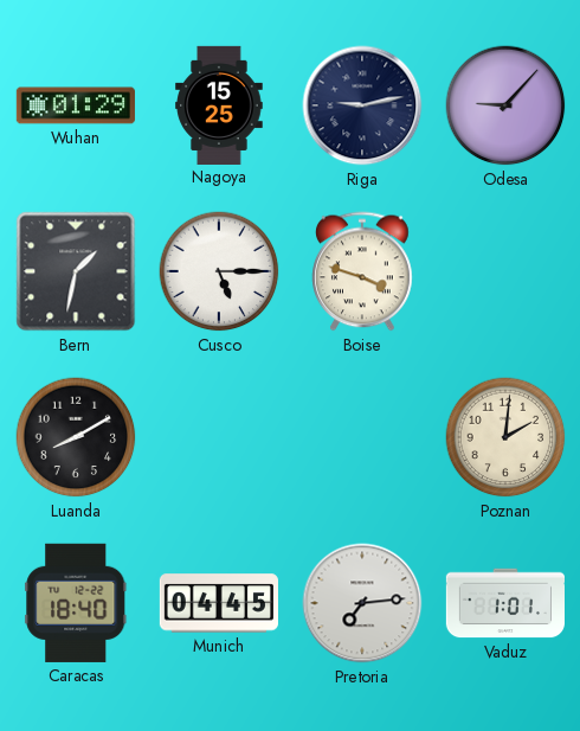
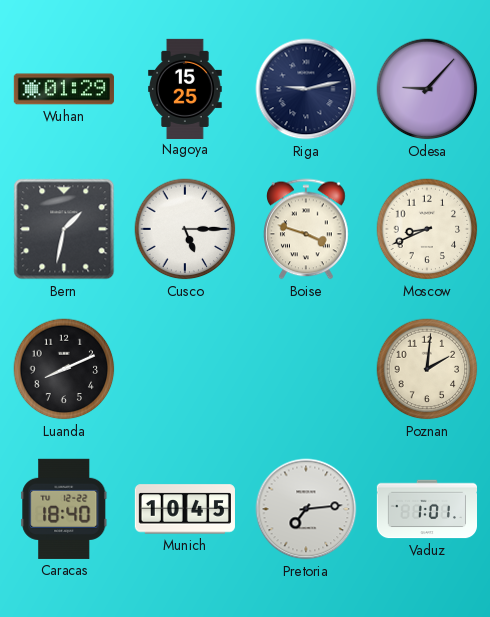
Moscow: none -> 8:41
Luanda: 8:10 -> 8:11
Munich: 04:45 -> 10:45
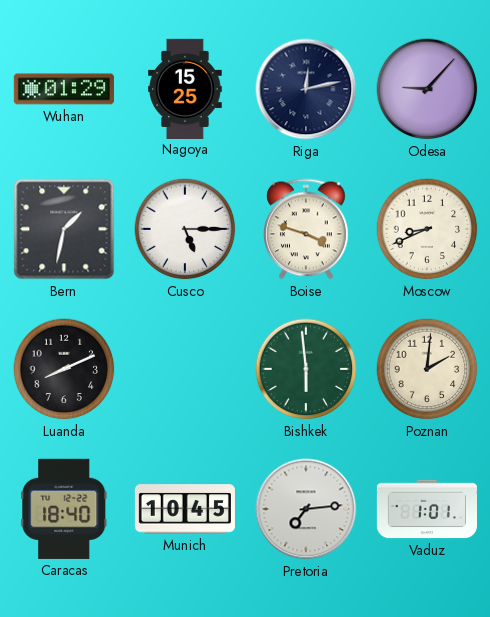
Riga: 9:13 -> 12:13
Bishkek: none -> 5:59
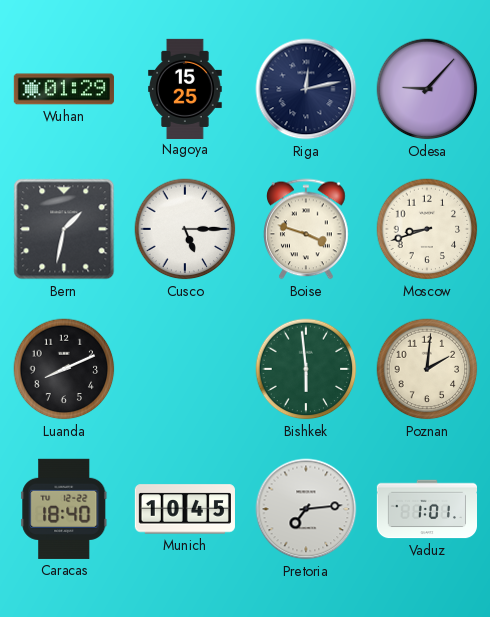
Moscow: 8:41 -> 8:42
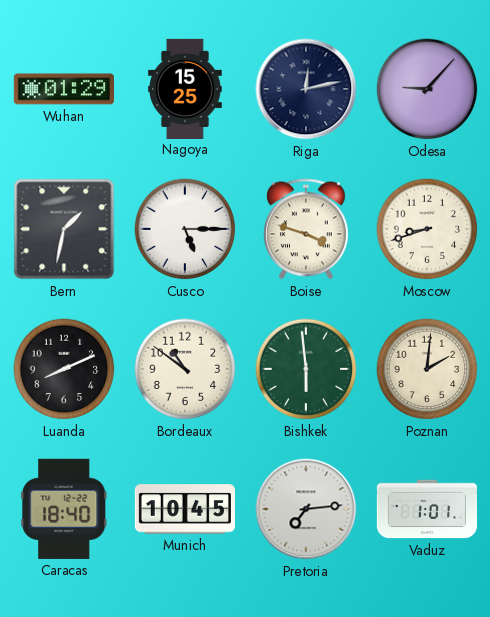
Bordeaux: none -> 10:51
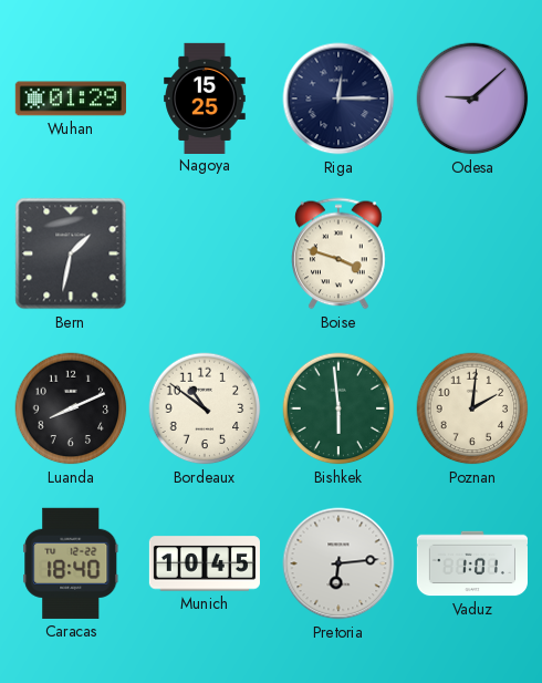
Riga: 12:13 -> 12:15
Odesa: 9:07 -> 9:08
Cusco: 5:15 -> none
Moscow: 8:42 -> none
Pretoria: 7:14 -> 6:14
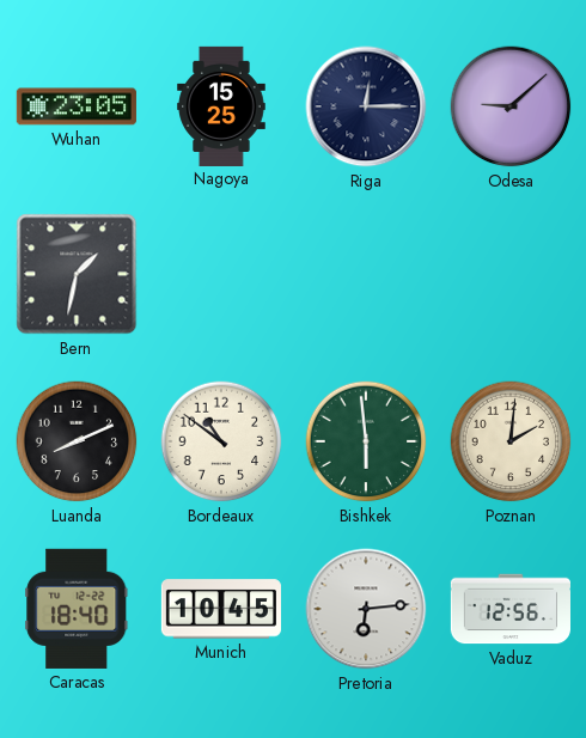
Wuhan: 01:29 -> 23:05
Boise: 3:48 -> none
Vaduz: 1:01 -> 12:56
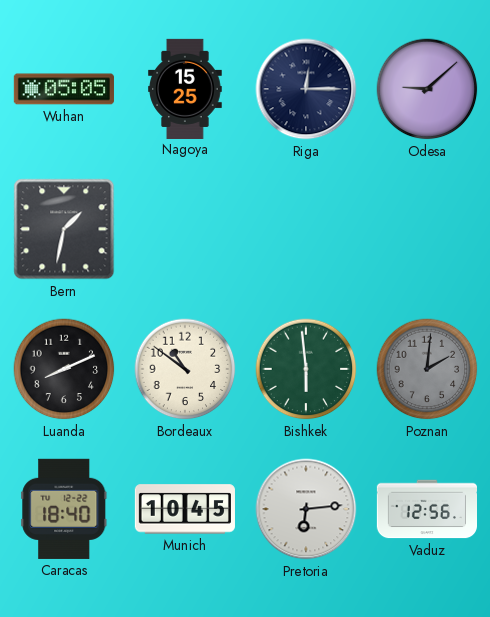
Wuhan: 23:05 -> 05:05
Poznan dial: cream -> grey
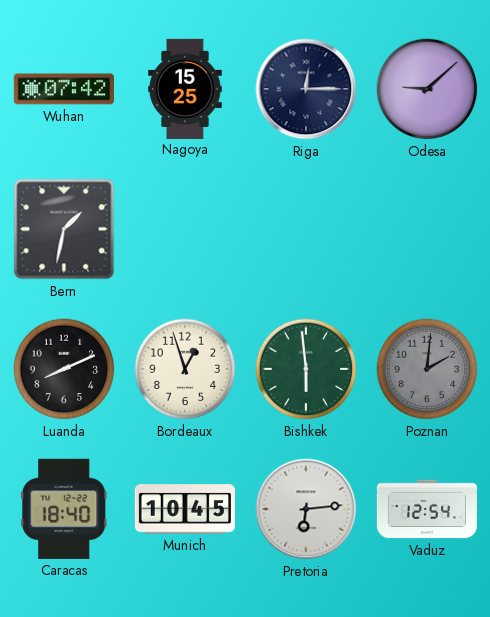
Wuhan: 05:05 -> 07:42
Bordeaux: 10:51 -> 12:57
Vaduz: 12:56 -> 12:54
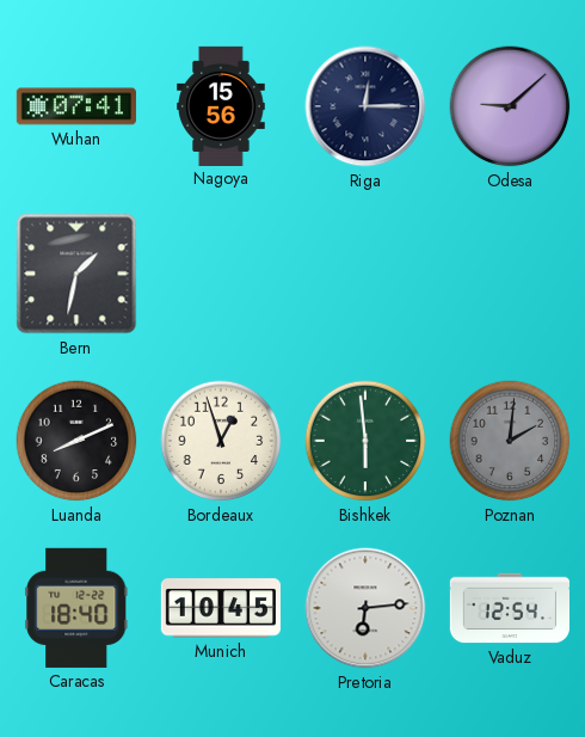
Wuhan: 07:42 -> 07:41
Nagoya: 15:25 -> 15:56
